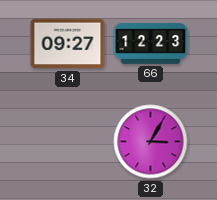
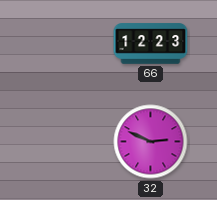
34: 09:27 -> none
32: 3:05 -> 2:49
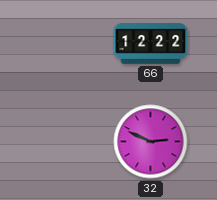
66: 12:23 -> 12:22
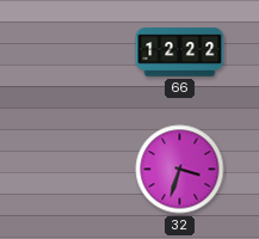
32: 2:49 -> 3:33
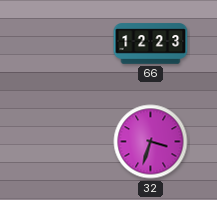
66: 12:22 -> 12:23
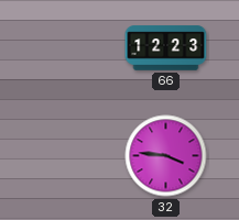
32: 3:33 -> 3:46
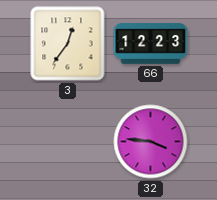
3: none -> 12:36
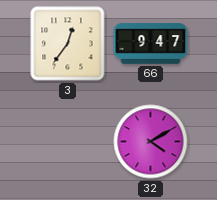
66: 12:23 -> 9:47
32: 3:46 -> 4:10
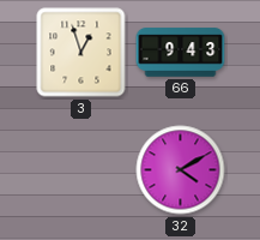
3: 12:36 -> 12:57
66: 9:47 -> 9:43
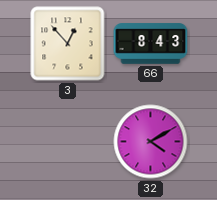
3: 12:57 -> 12:53
66: 9:43 -> 8:43
